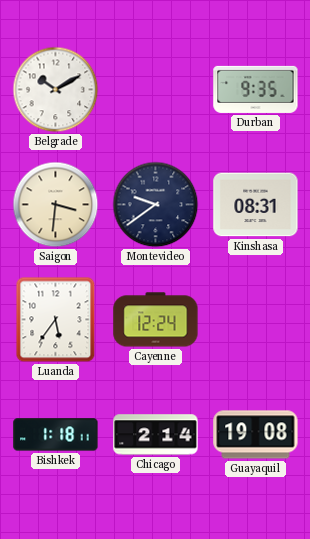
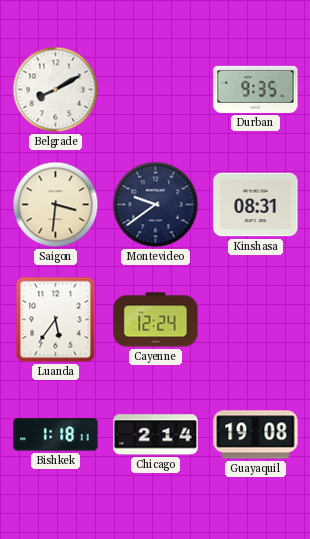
Belgrade: 10:10 -> 8:10
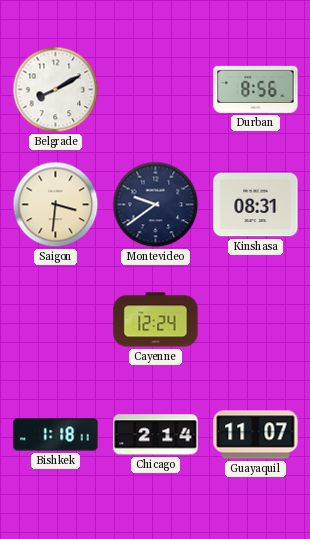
Durban: 9:35 -> 8:56
Luanda: 5:36 -> none
Guayaquil: 19:08 -> 11:07
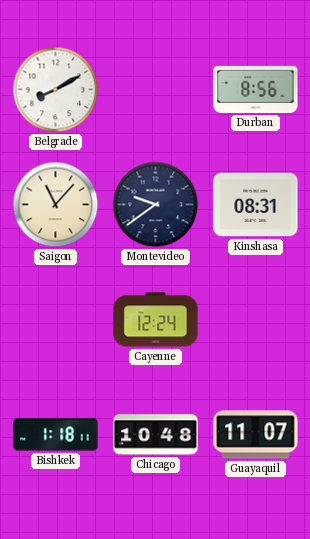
Saigon: 3:31 -> 11:07
Chicago: 2:14 -> 10:48
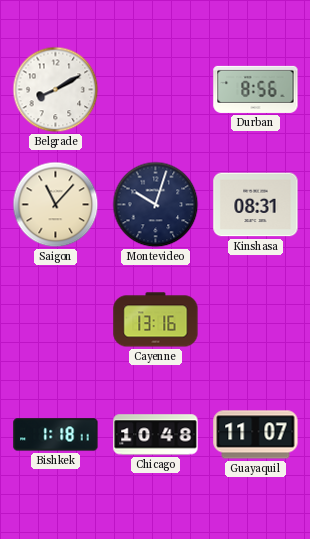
Montevideo: 9:39 -> 10:03
Cayenne: 12:24 -> 13:16
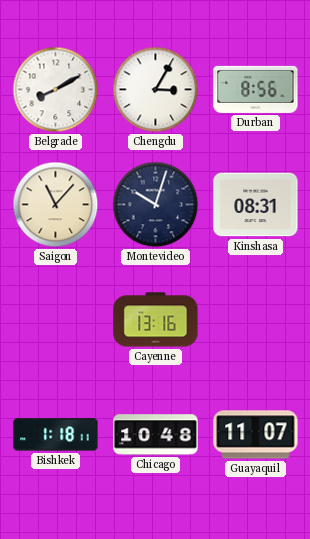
Chengdu: none -> 3:05
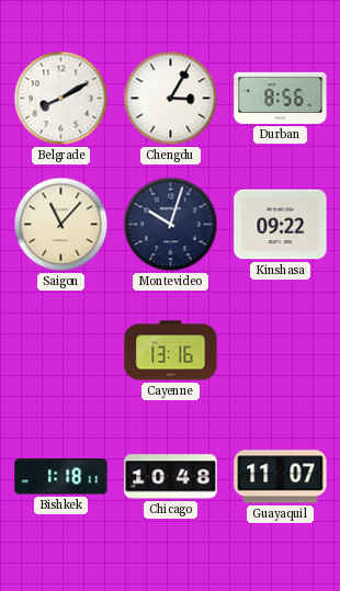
Kinshasa: 08:31 -> 09:22
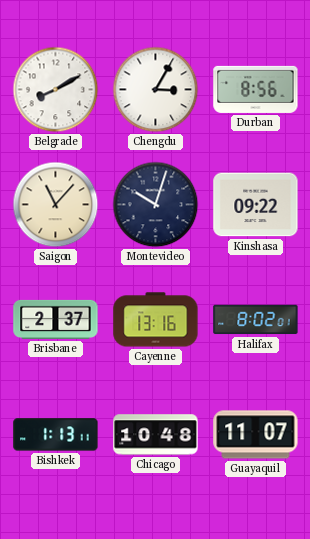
Brisbane: none -> 2:37
Halifax: none -> 8:02
Bishkek: 1:18 -> 1:13
